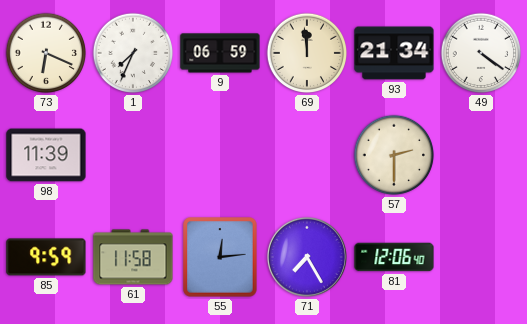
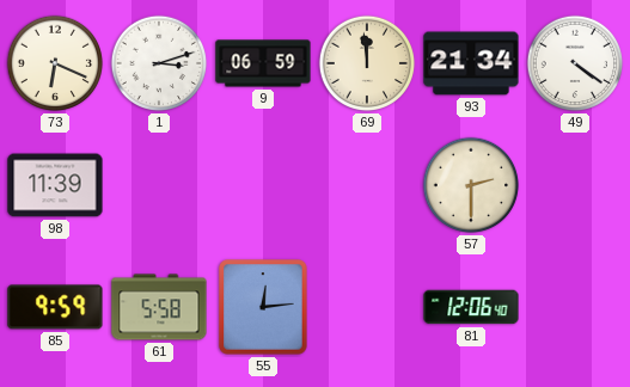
1: 7:34 -> 3:12
61: 11:58 -> 5:58
71: 7:25 -> none
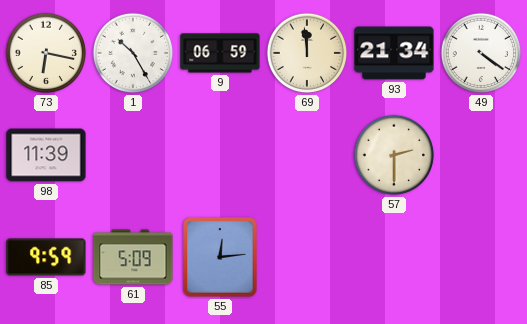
73: 6:19 -> 6:17
1: 3:12 -> 10:25
61: 5:58 -> 5:09
81: 12:06 -> none
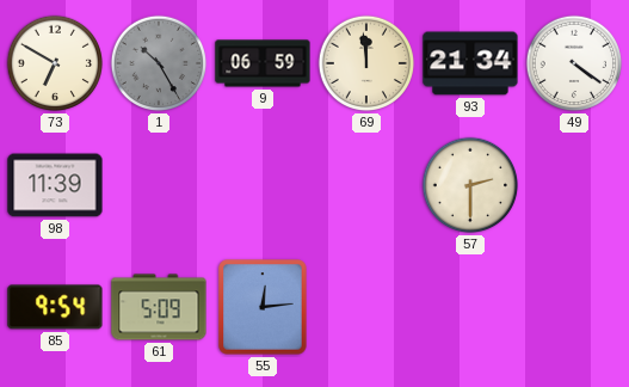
73: 6:17 -> 6:50
1 dial: white -> grey
85: 9:59 -> 9:54
